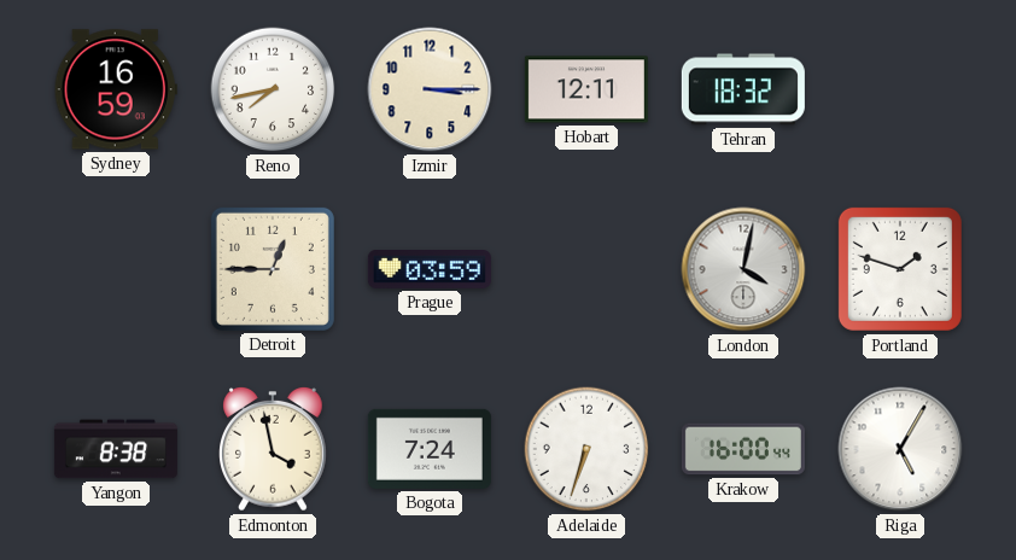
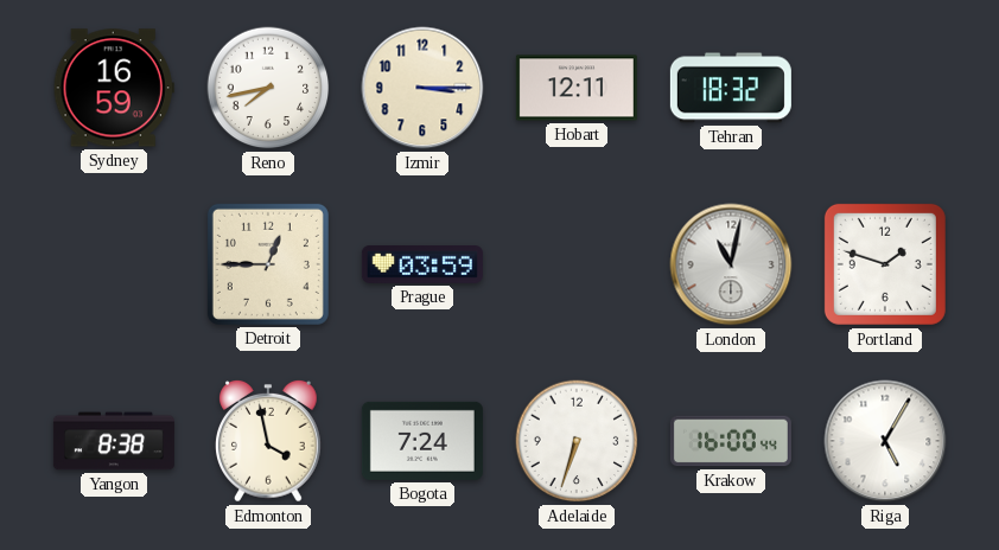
London: 4:02 -> 11:02
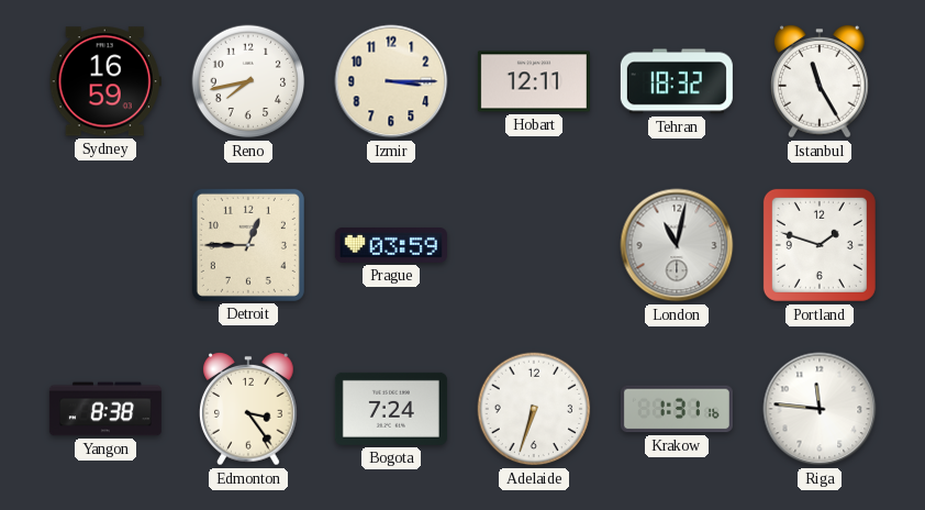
Istanbul: none -> 11:25
Edmonton: 3:58 -> 3:24
Krakow: 16:00 -> 1:31
Riga: 5:05 -> 11:46
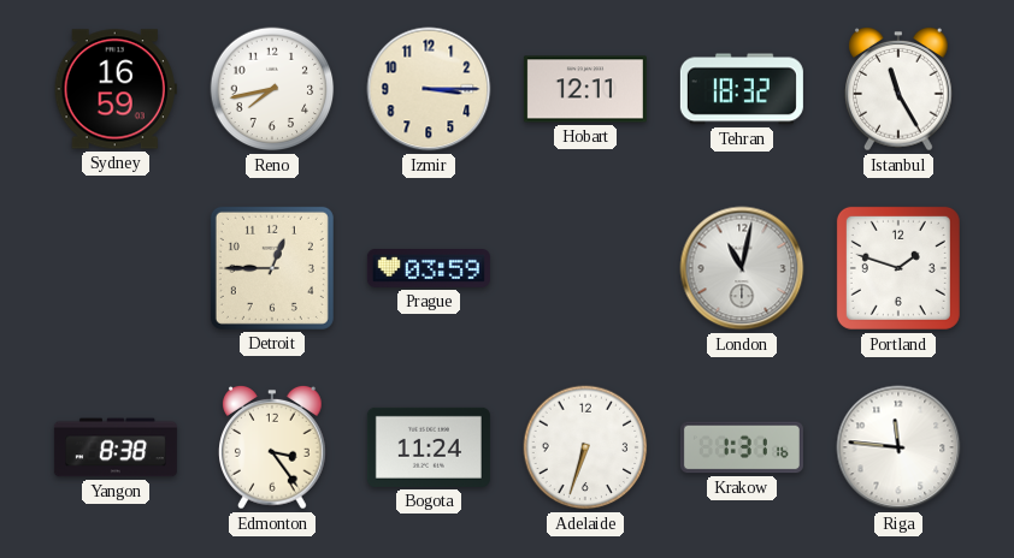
Bogota: 7:24 -> 11:24
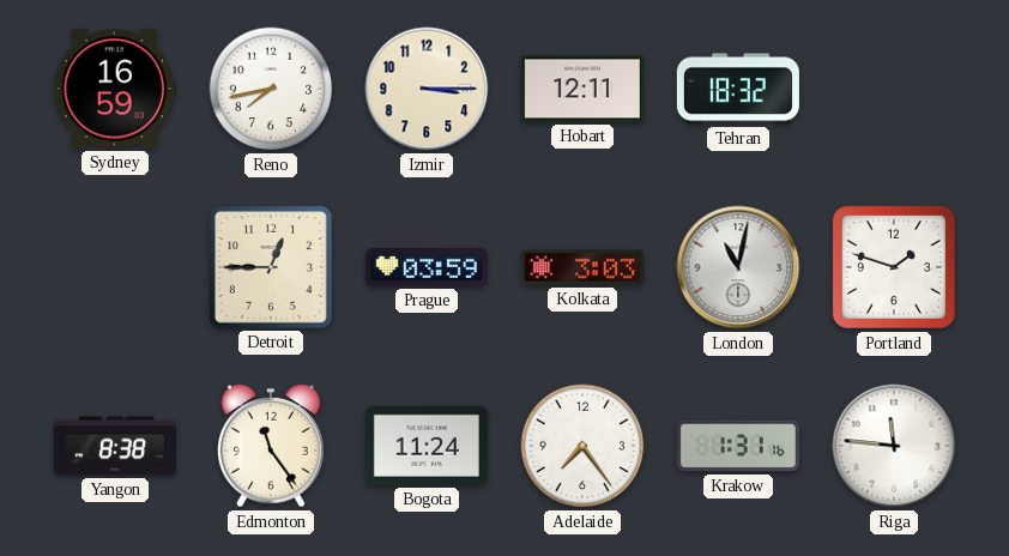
Istanbul: 11:25 -> none
Kolkata: none -> 3:03
Edmonton: 3:24 -> 11:24
Adelaide: 6:33 -> 7:24
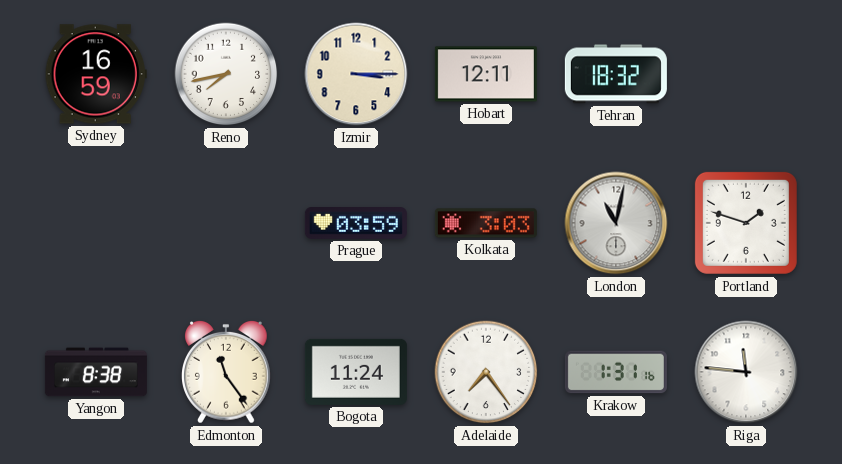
Detroit: 12:45 -> none
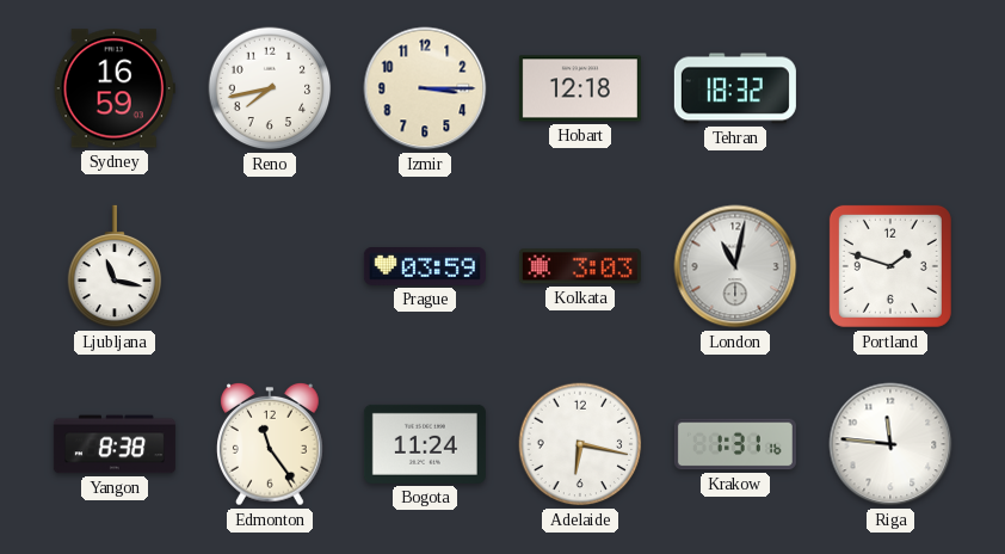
Hobart: 12:11 -> 12:18
Ljubljana: none -> 11:17
Adelaide: 7:24 -> 6:17
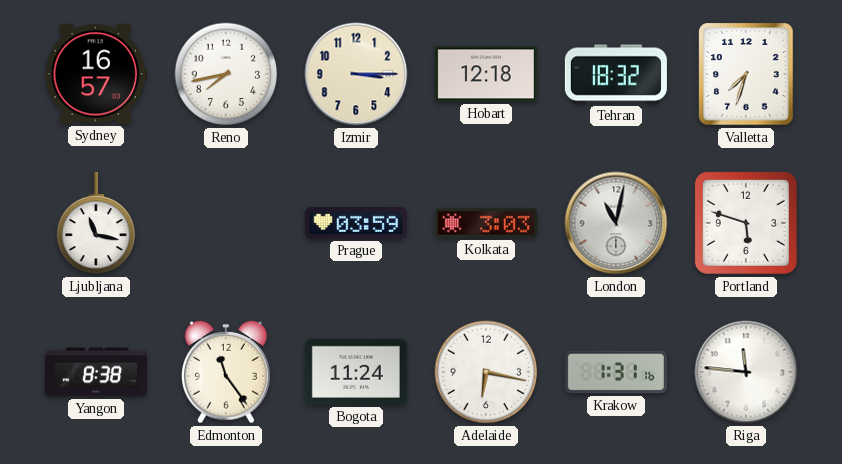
Sydney: 16:59 -> 16:57
Valletta: none -> 7:33
Portland: 1:48 -> 5:48
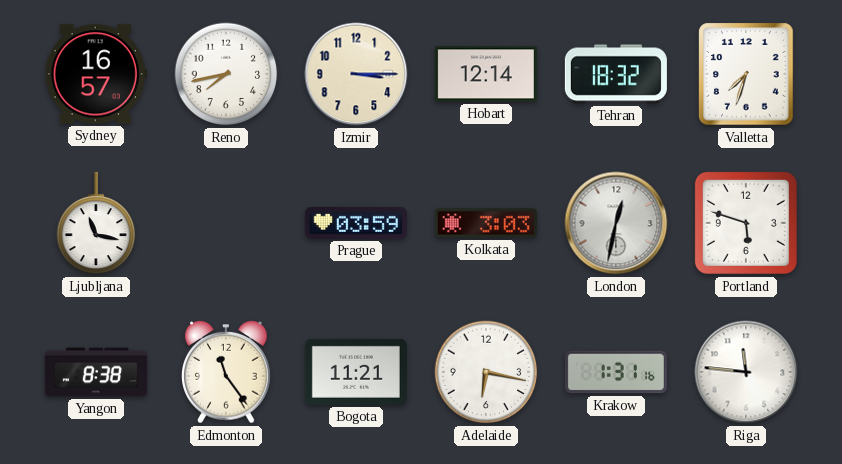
Hobart: 12:18 -> 12:14
London: 11:02 -> 12:32
Bogota: 11:24 -> 11:21
